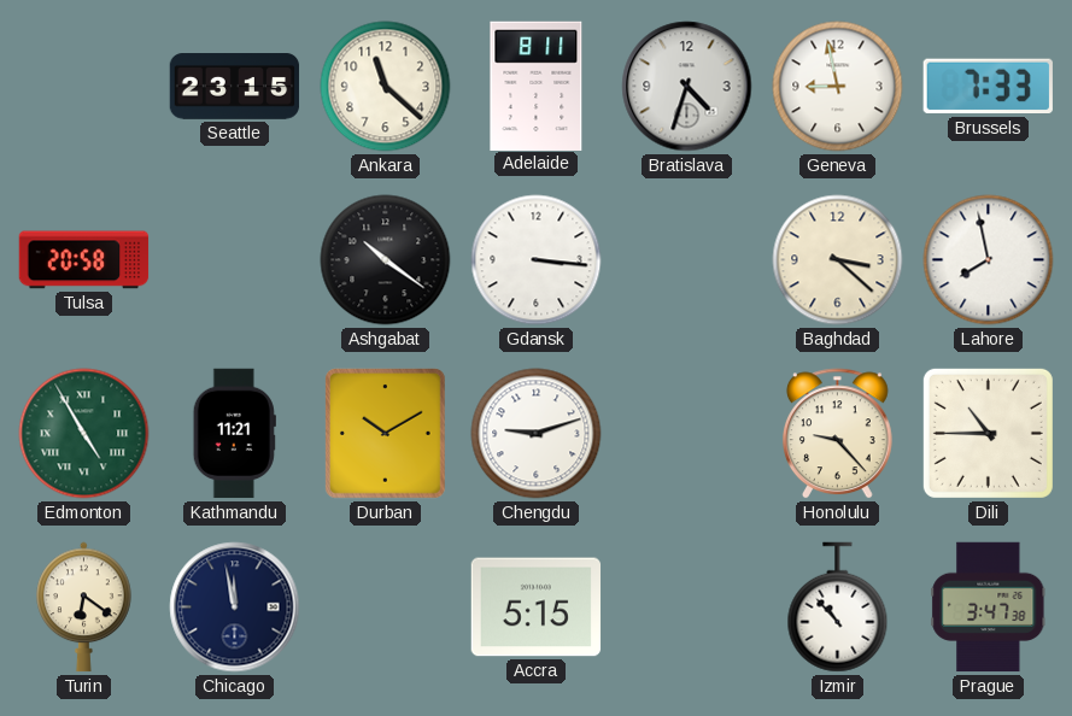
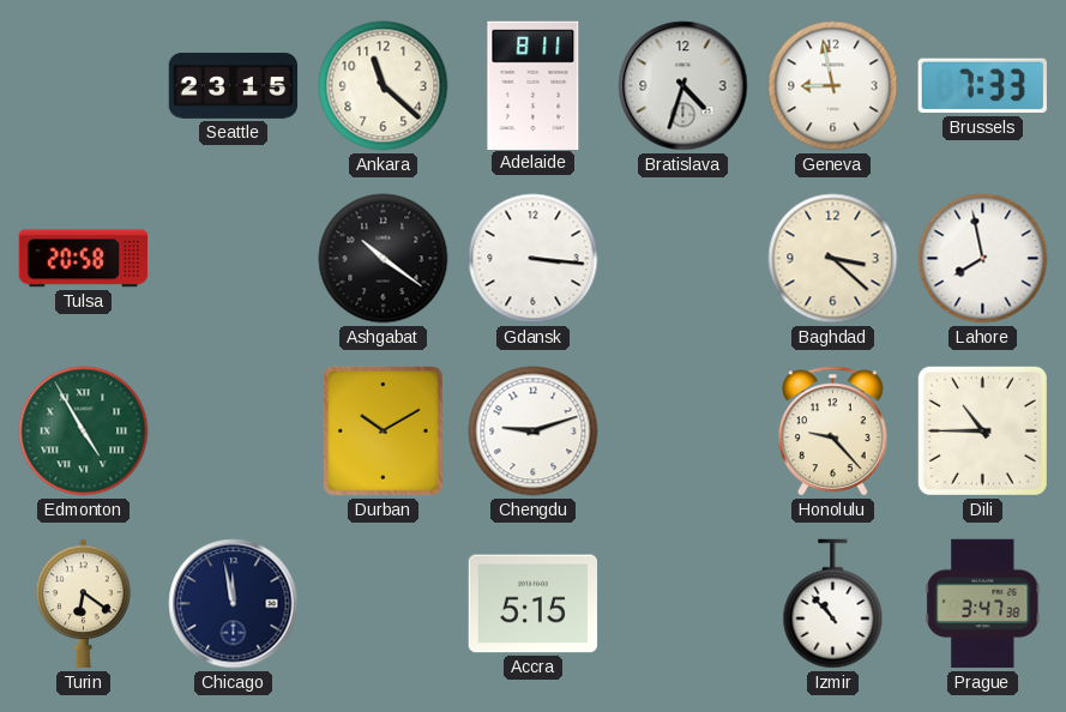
Kathmandu: 11:21 -> none
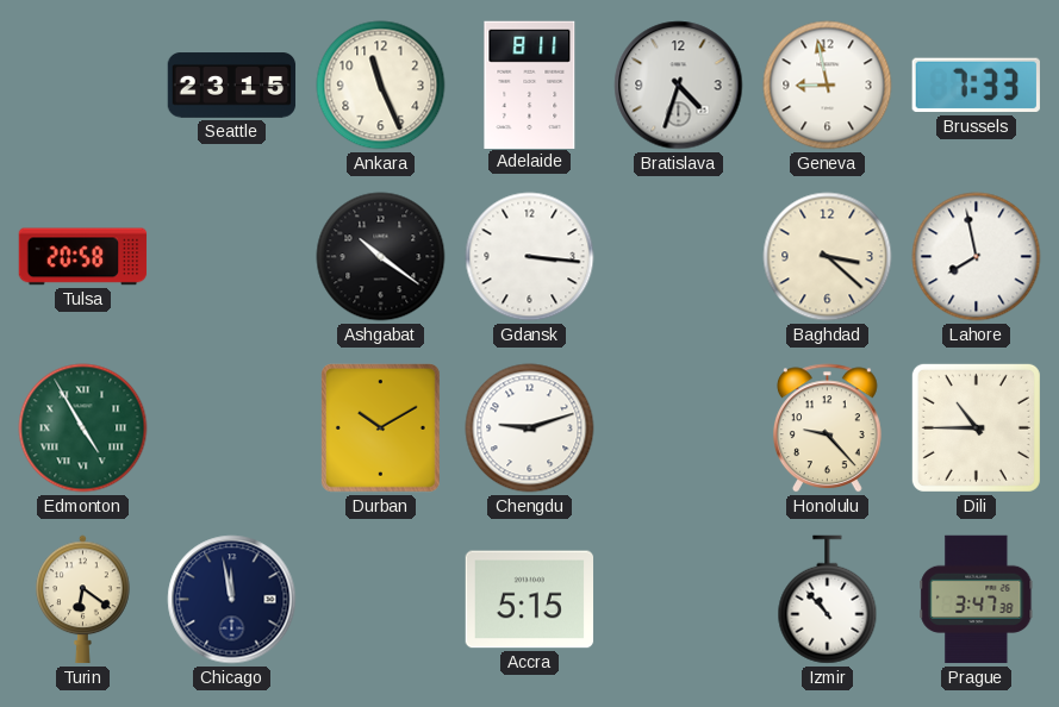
Ankara: 11:22 -> 11:26
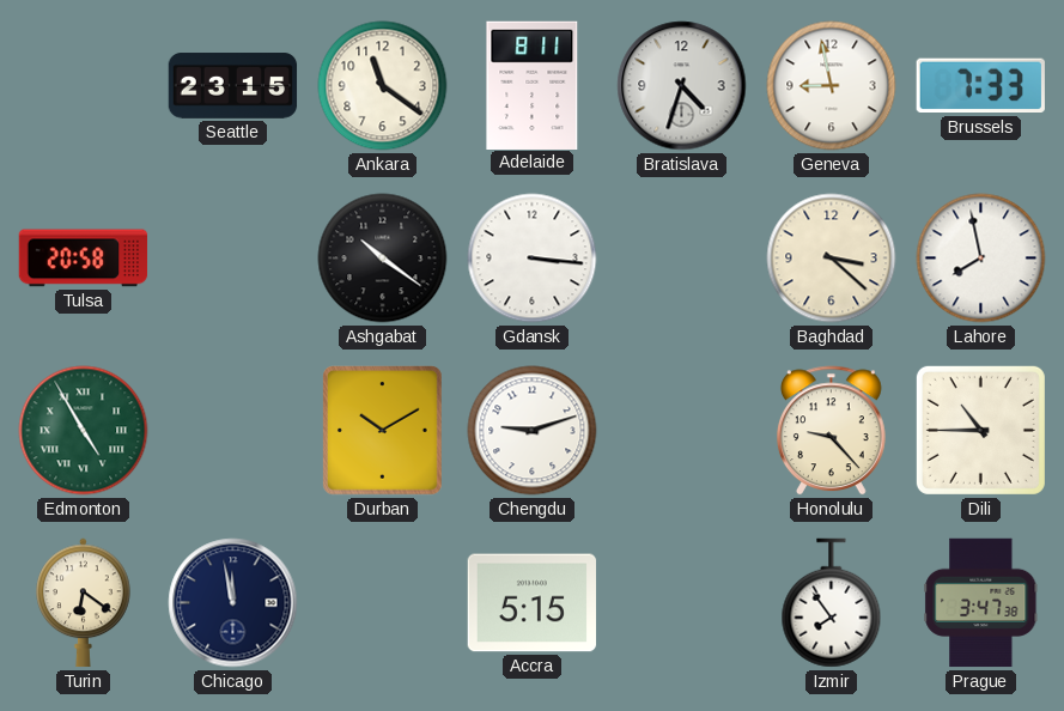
Ankara: 11:26 -> 11:21
Izmir: 10:53 -> 7:54
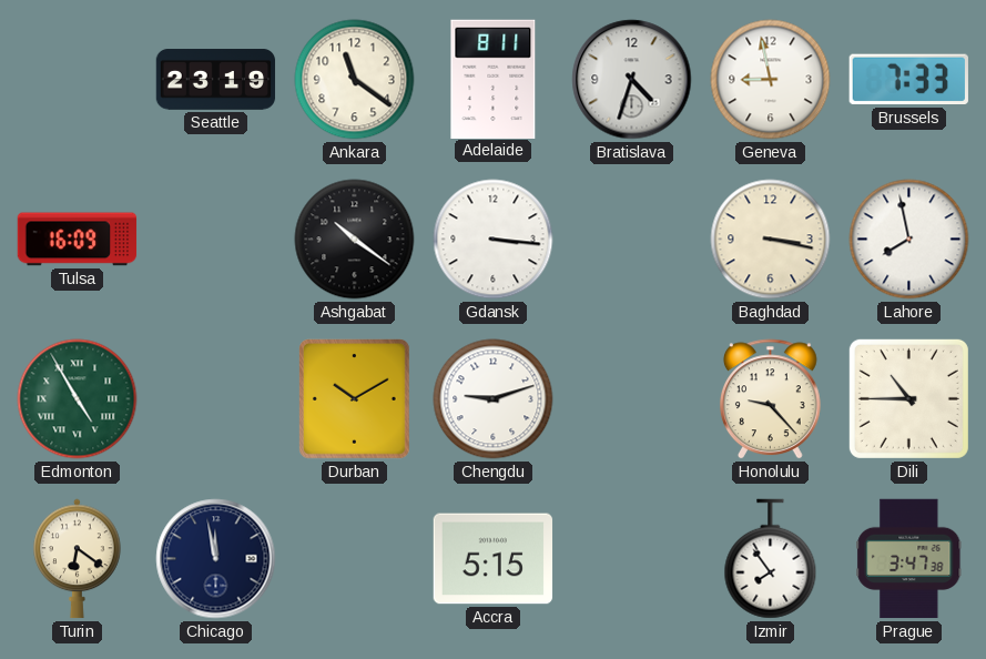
Seattle: 23:15 -> 23:19
Tulsa: 20:58 -> 16:09
Baghdad: 3:22 -> 3:17
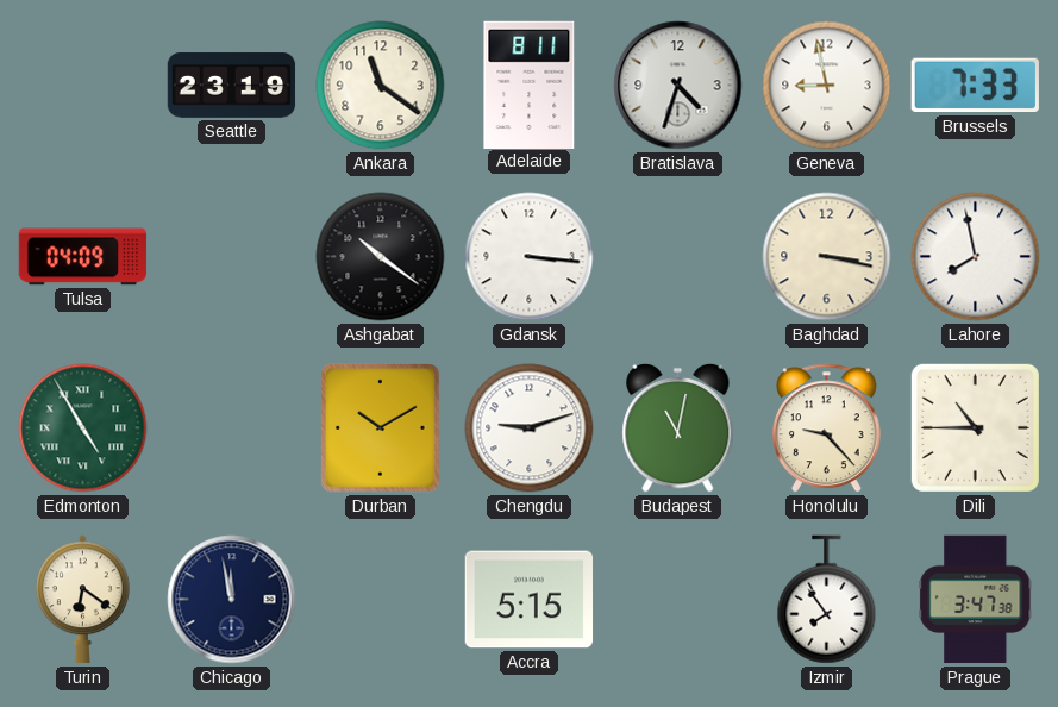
Tulsa: 16:09 -> 04:09
Budapest: none -> 11:02
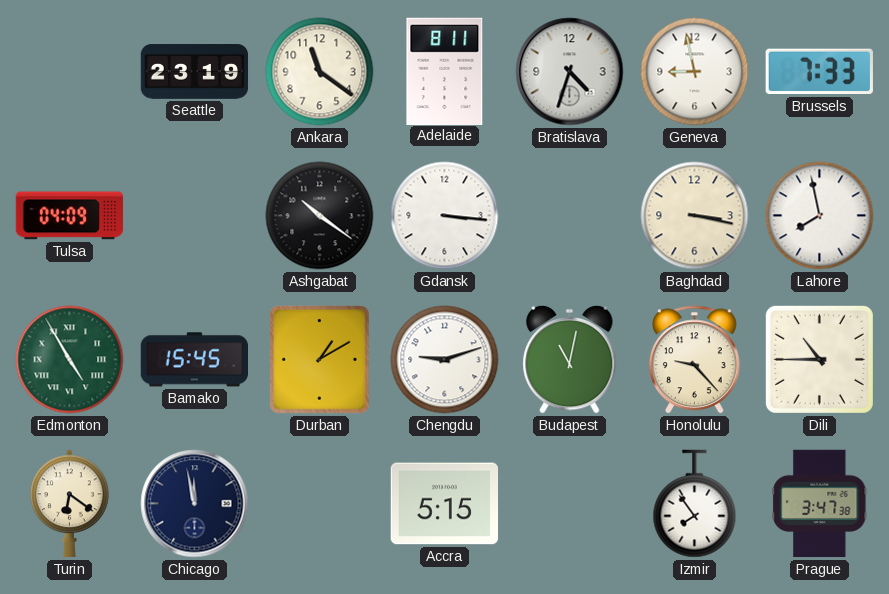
Bamako: none -> 15:45
Durban: 10:10 -> 1:10
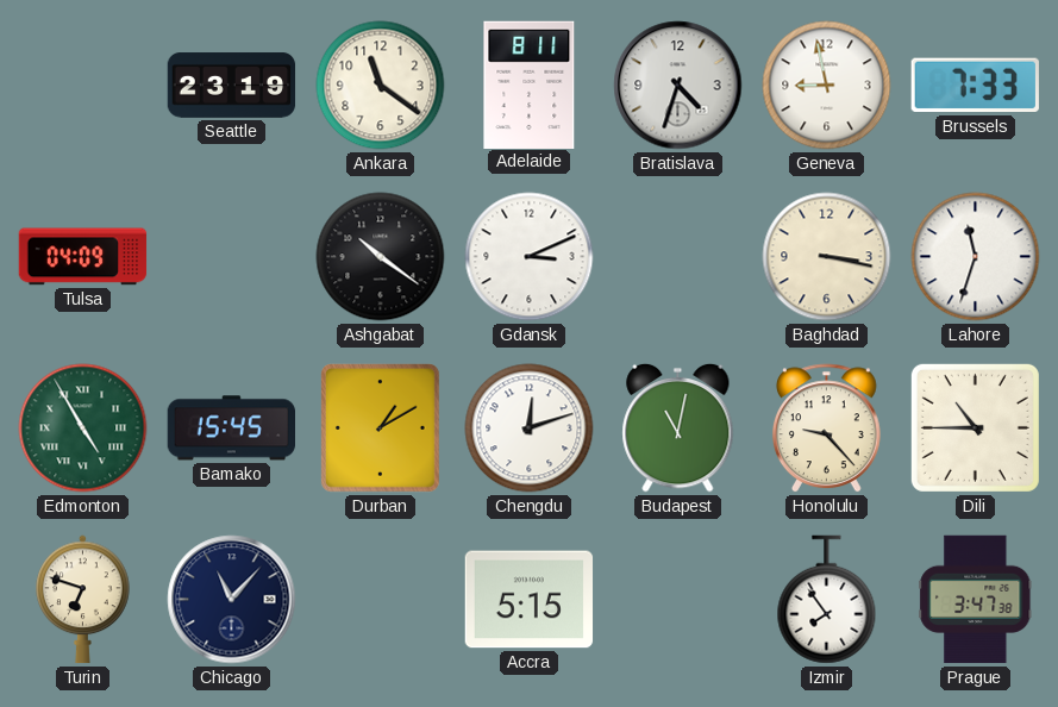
Gdansk: 3:16 -> 3:11
Lahore: 7:58 -> 11:33
Chengdu: 9:12 -> 12:12
Turin: 6:21 -> 6:48
Chicago: 11:58 -> 11:07
